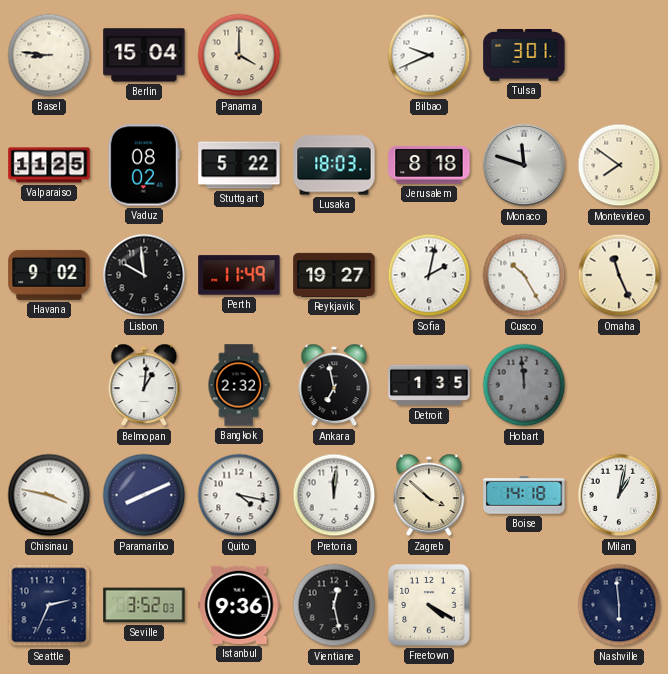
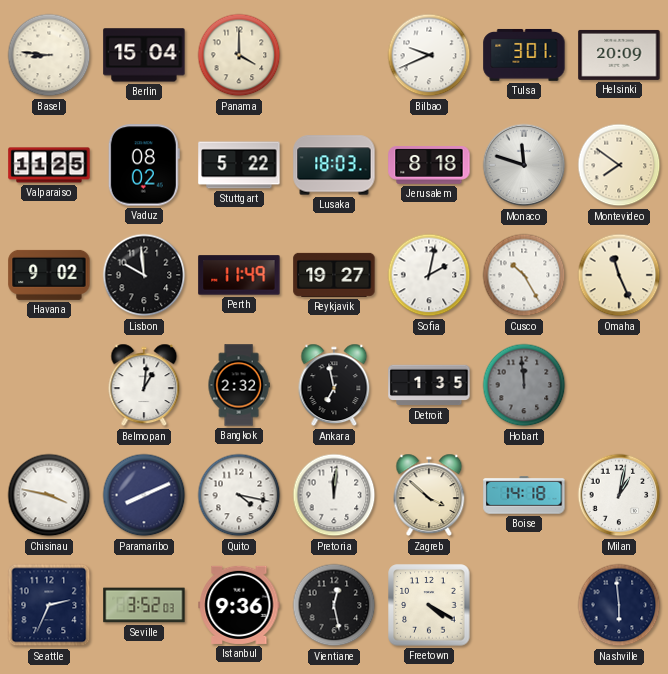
Helsinki: none -> 20:09
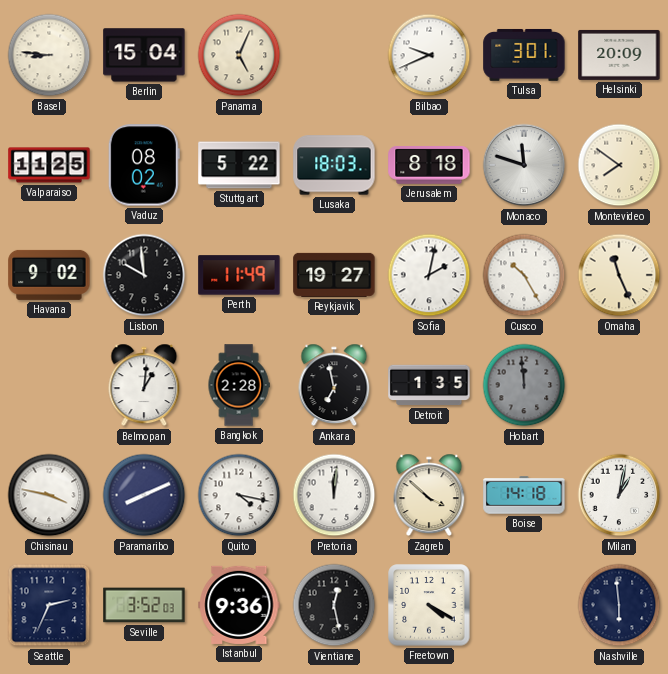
Panama: 4:00 -> 5:04
Bangkok: 2:32 -> 2:28
